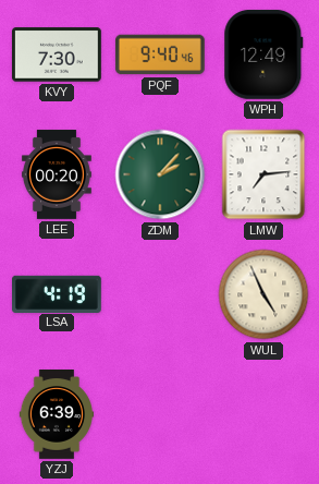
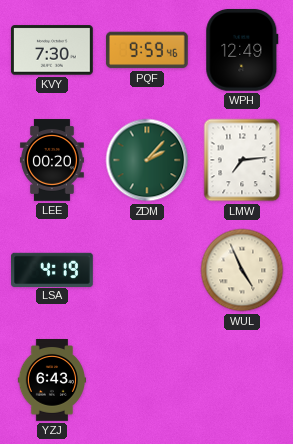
PQF: 9:40 -> 9:59
YZJ: 6:39 -> 6:43
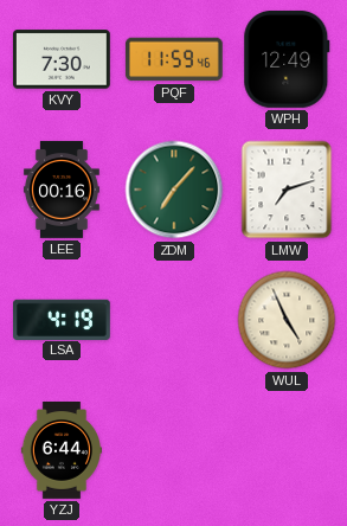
PQF: 9:59 -> 11:59
LEE: 00:20 -> 00:16
ZDM: 2:07 -> 7:07
LMW: 7:14 -> 7:12
YZJ: 6:43 -> 6:44
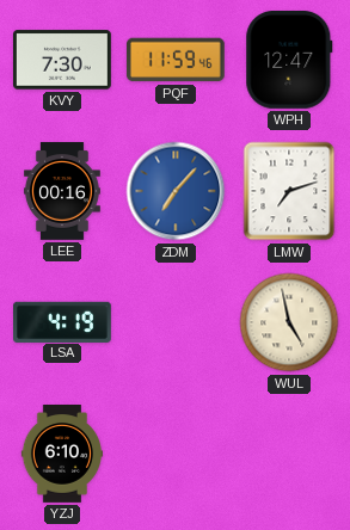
WPH: 12:49 -> 12:47
ZDM dial: green -> blue
WUL: 4:56 -> 4:58
YZJ: 6:44 -> 6:10
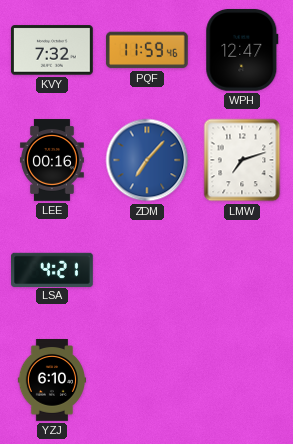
KVY: 7:30 -> 7:32
LSA: 4:19 -> 4:21
WUL: 4:58 -> none
